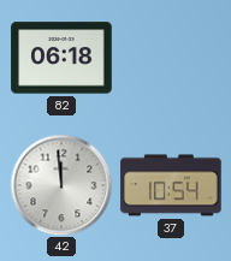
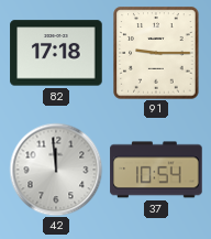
82: 06:18 -> 17:18
91: none -> 9:15
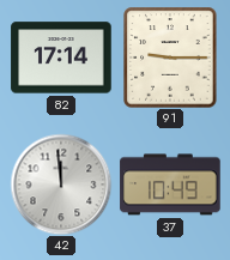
82: 17:18 -> 17:14
37: 10:54 -> 10:49
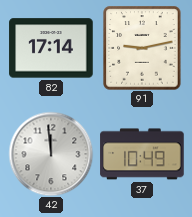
91: 9:15 -> 9:13
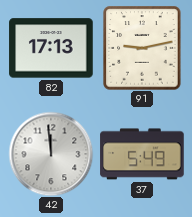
82: 17:14 -> 17:13
37: 10:49 -> 5:49
